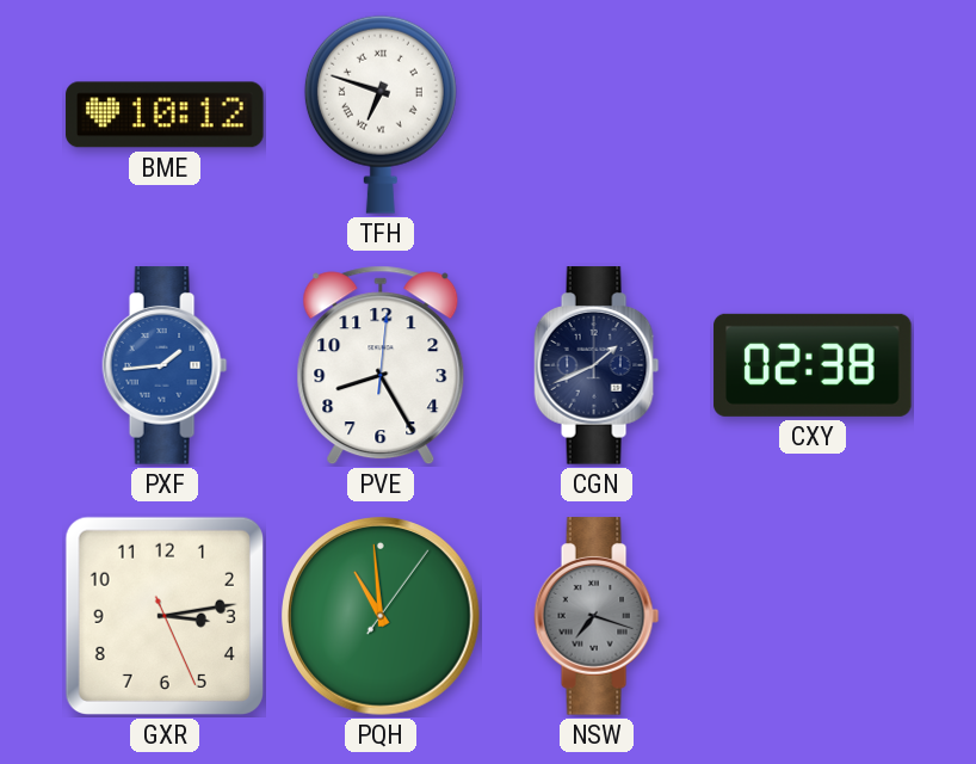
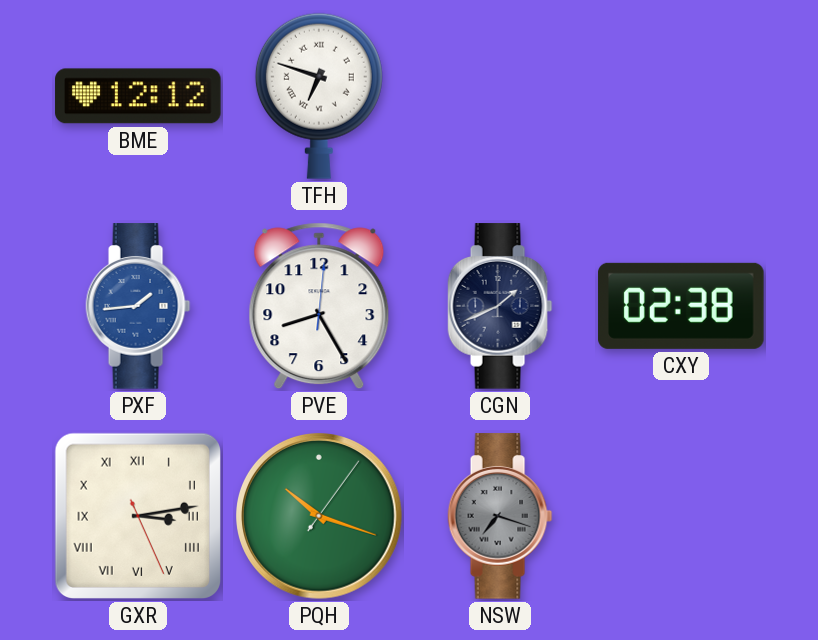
BME: 10:12 -> 12:12
GXR numerals: Arabic -> Roman
PQH: 10:59 -> 10:18
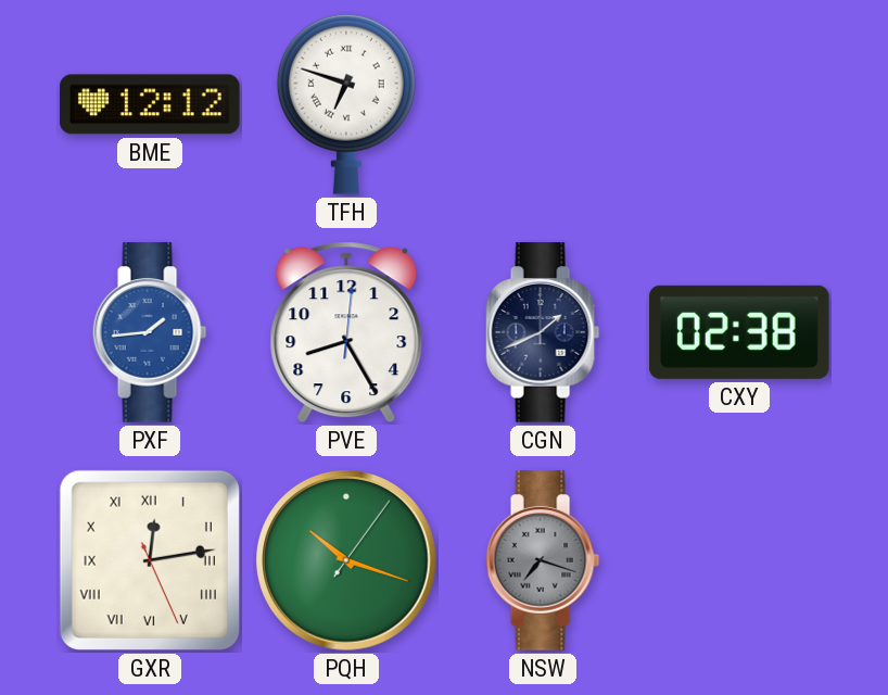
GXR: 3:13 -> 12:13
